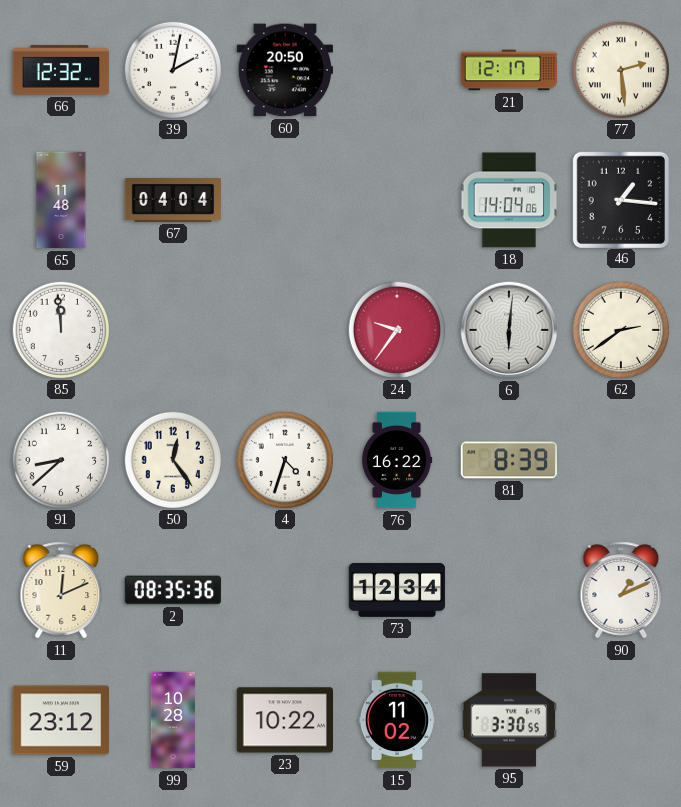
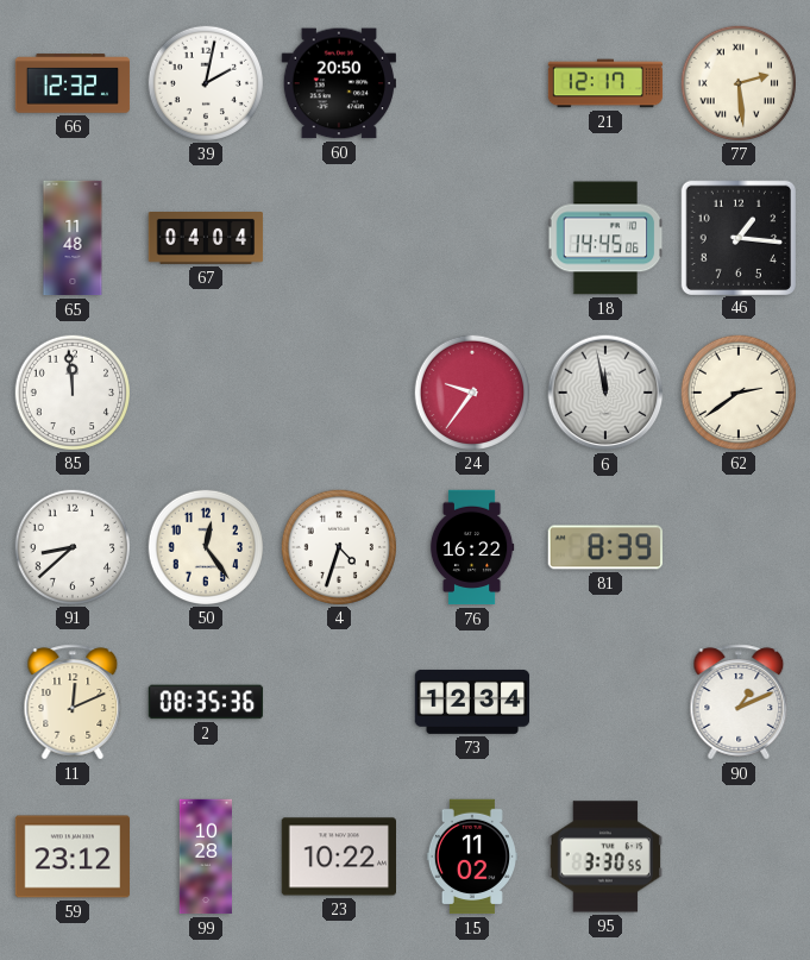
18: 14:04 -> 14:45
6: 6:01 -> 11:58
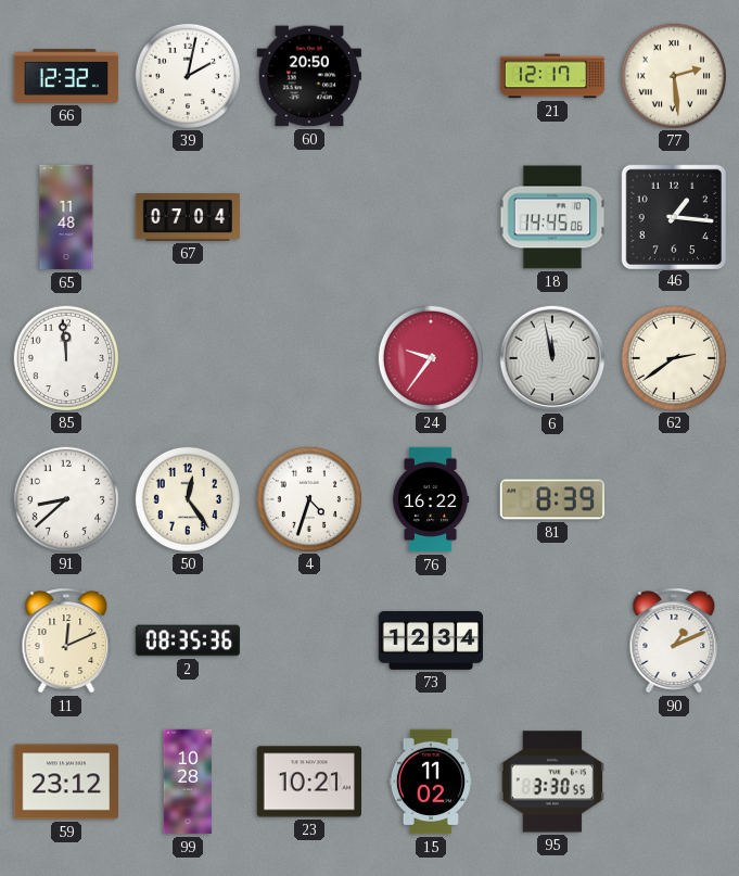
67: 04:04 -> 07:04
23: 10:22 -> 10:21
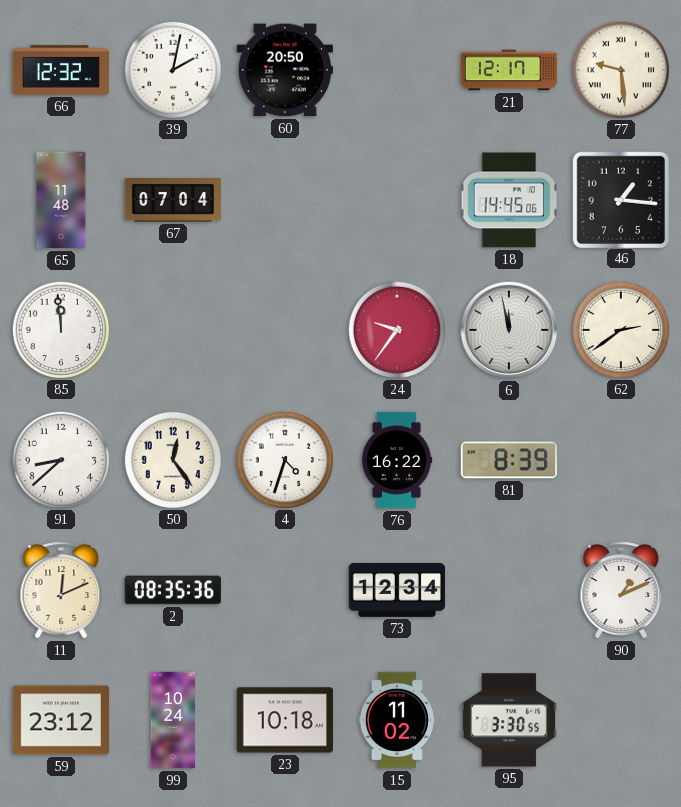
77: 2:29 -> 9:29
99: 10:28 -> 10:24
23: 10:21 -> 10:18
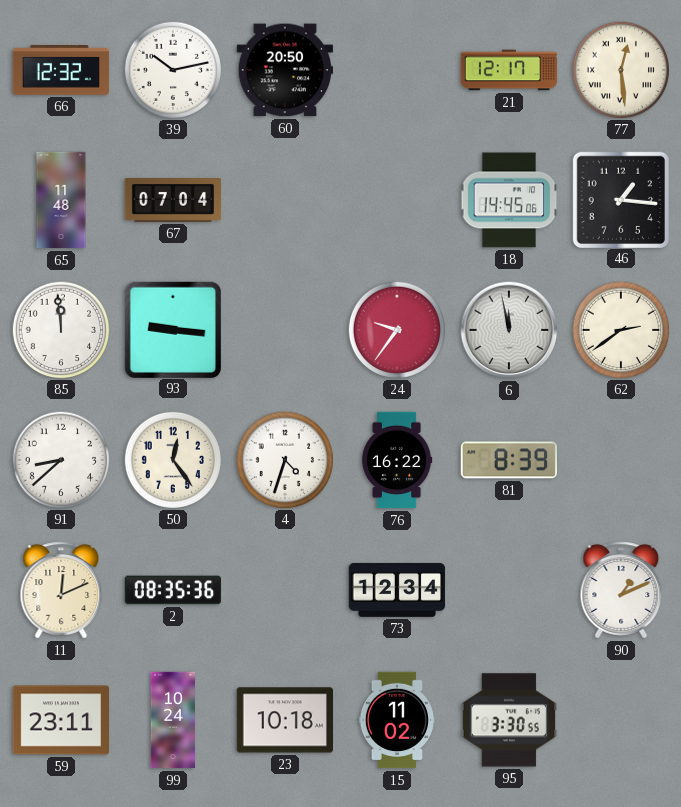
39: 2:02 -> 10:13
77: 9:29 -> 12:29
93: none -> 9:16
59: 23:12 -> 23:11
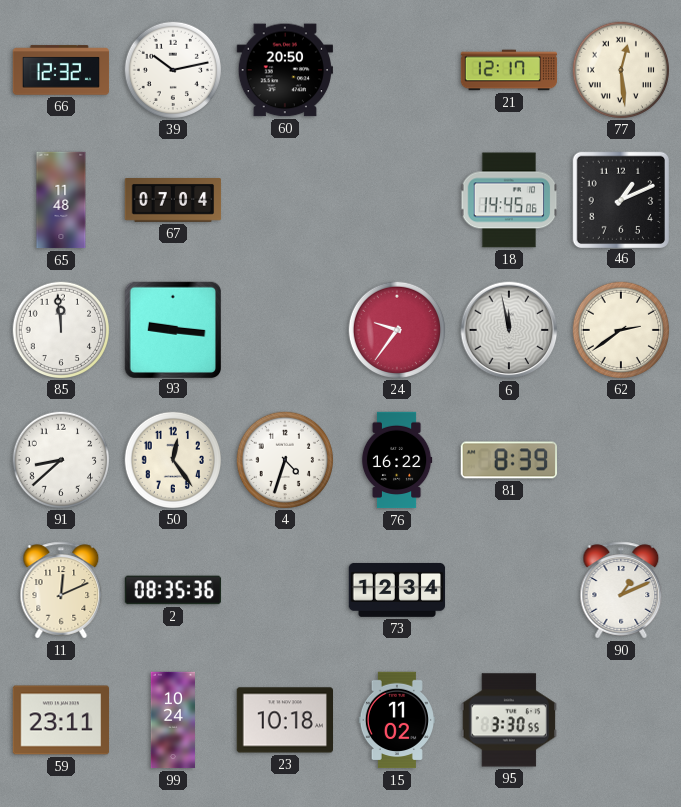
46: 1:16 -> 1:11
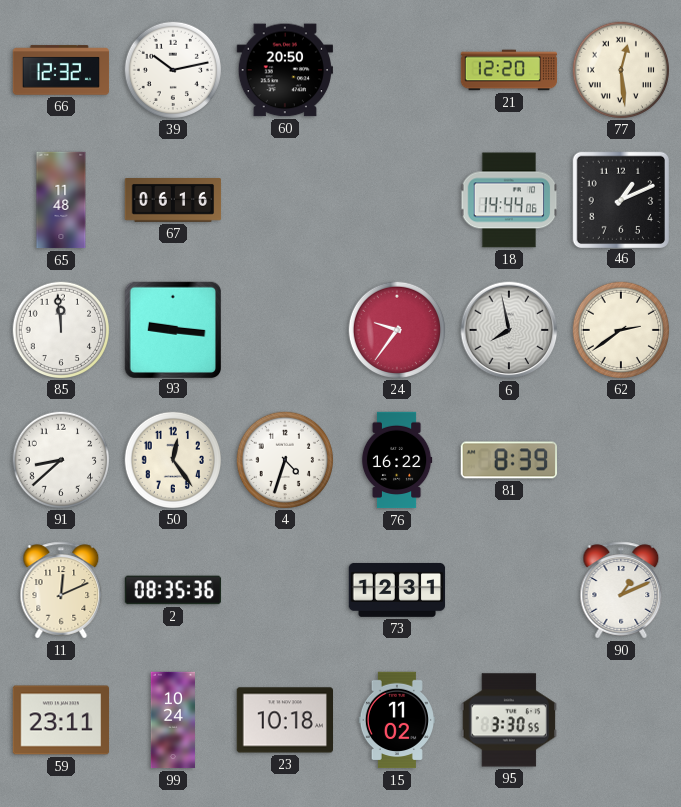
21: 12:17 -> 12:20
67: 07:04 -> 06:16
18: 14:45 -> 14:44
6: 11:58 -> 7:58
73: 12:34 -> 12:31
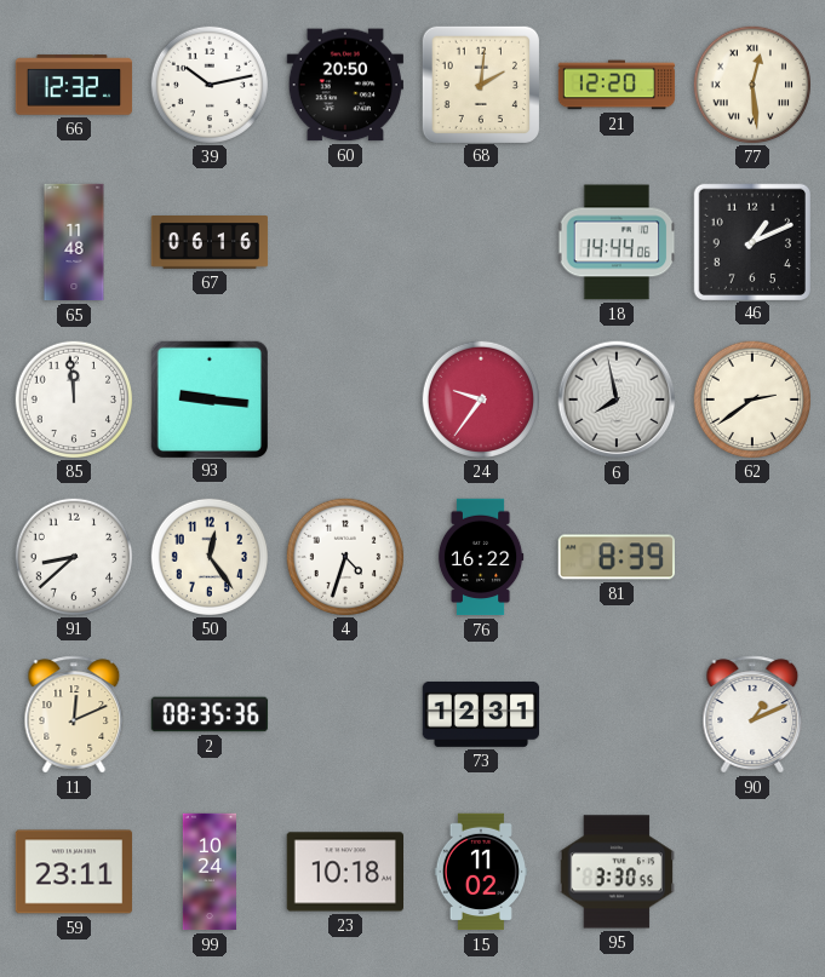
68: none -> 2:01
